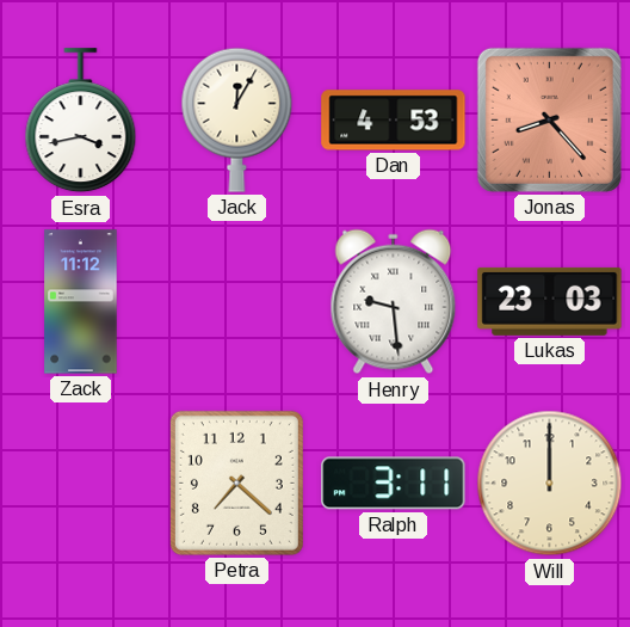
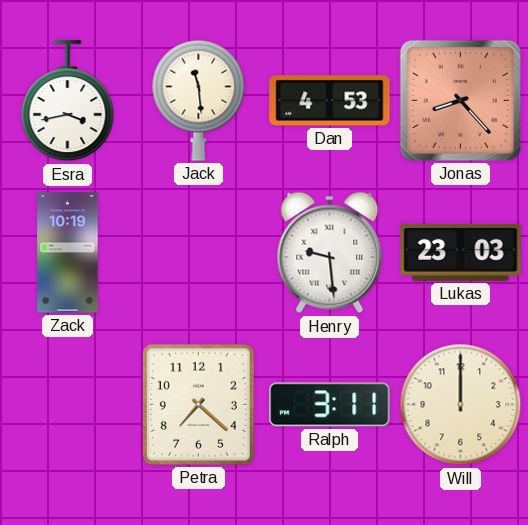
Jack: 12:05 -> 11:29
Zack: 11:12 -> 10:19
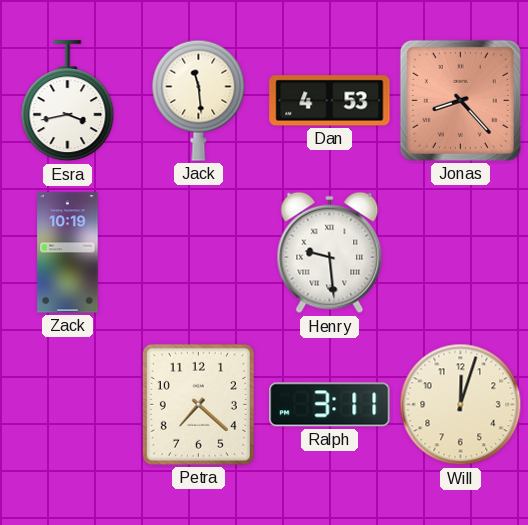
Lukas: 23:03 -> none
Will: 12:00 -> 12:03
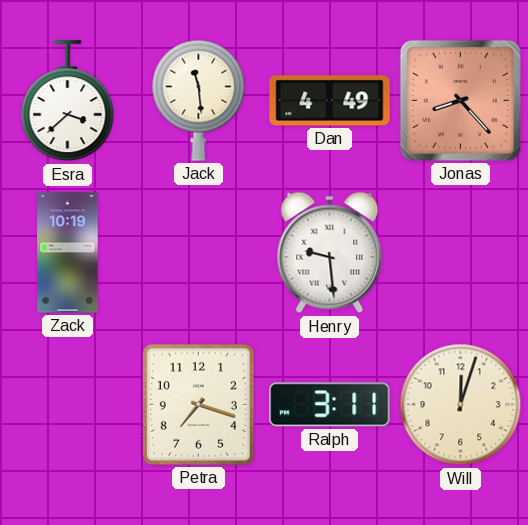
Esra: 3:43 -> 3:38
Dan: 4:53 -> 4:49
Petra: 7:22 -> 7:18
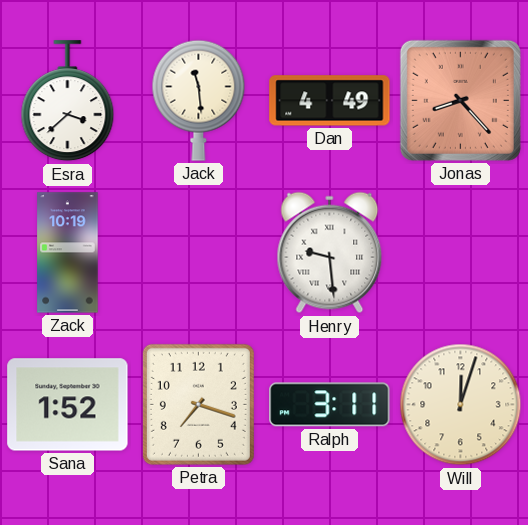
Sana: none -> 1:52
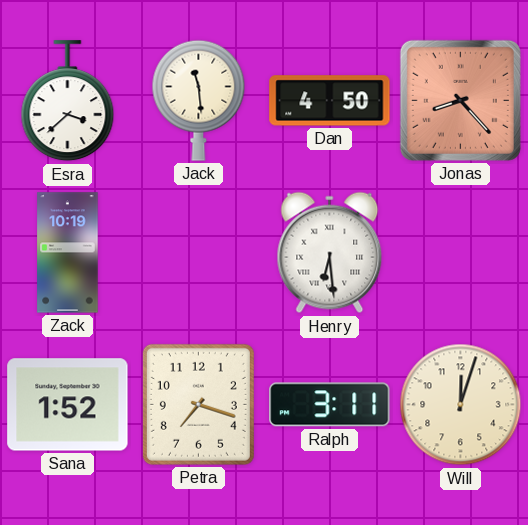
Dan: 4:49 -> 4:50
Henry: 9:29 -> 6:29
